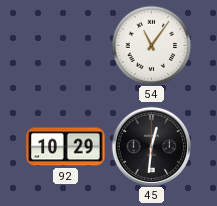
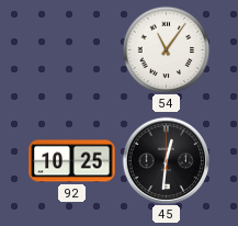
92: 10:29 -> 10:25
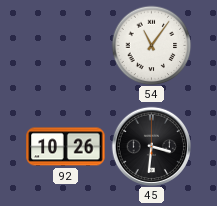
92: 10:25 -> 10:26
45: 12:31 -> 3:31
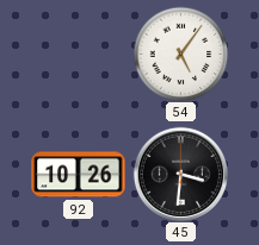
54: 11:06 -> 5:06
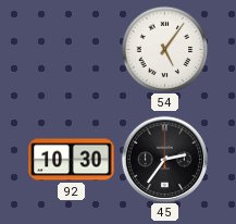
92: 10:26 -> 10:30
45: 3:31 -> 2:36
